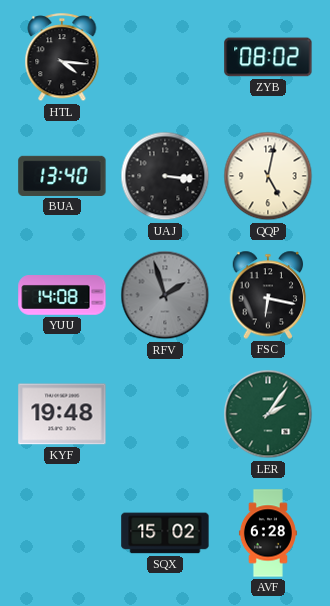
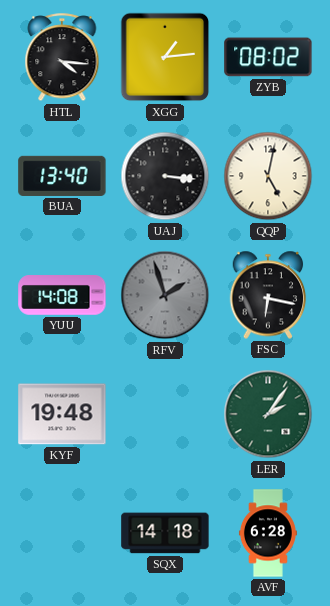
XGG: none -> 1:14
SQX: 15:02 -> 14:18
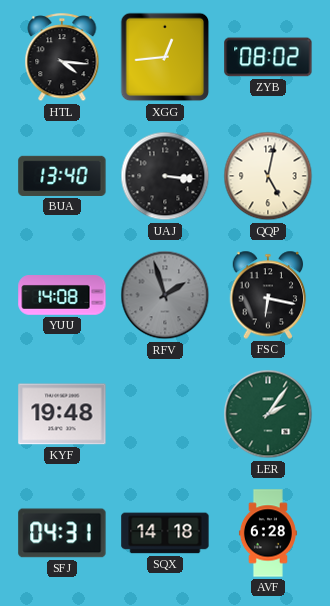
XGG: 1:14 -> 12:44
SFJ: none -> 04:31
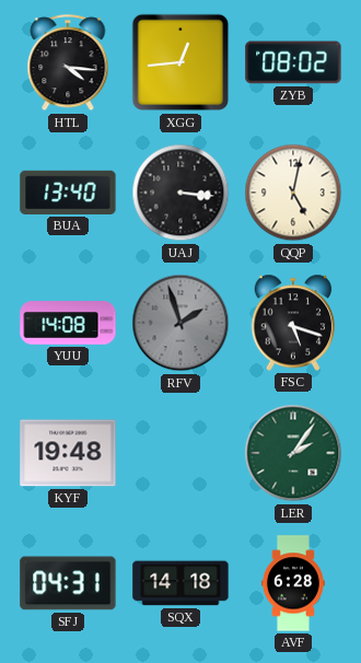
FSC: 6:17 -> 5:18
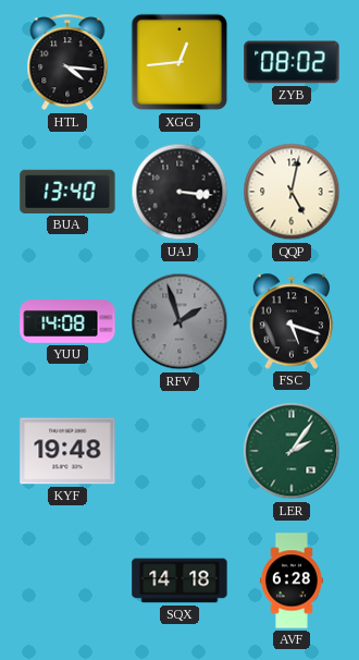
SFJ: 04:31 -> none
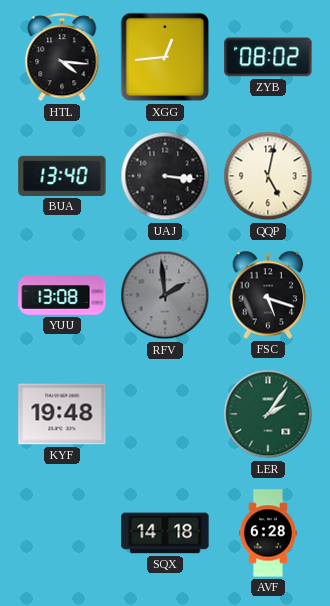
YUU: 14:08 -> 13:08
RFV: 1:57 -> 1:59
